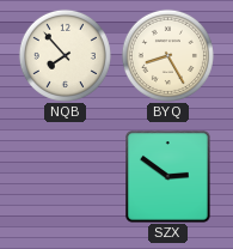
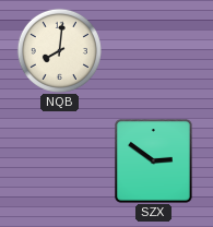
NQB: 7:53 -> 8:01
BYQ: 8:25 -> none
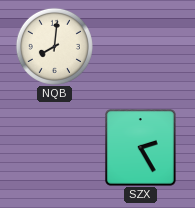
SZX: 2:51 -> 2:25
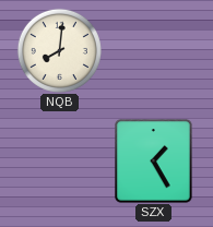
SZX: 2:25 -> 1:25
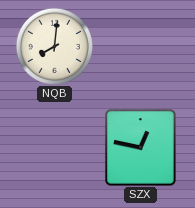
SZX: 1:25 -> 12:47
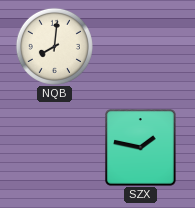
SZX: 12:47 -> 1:47
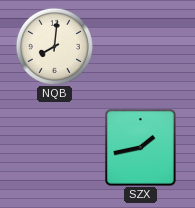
SZX: 1:47 -> 1:43
